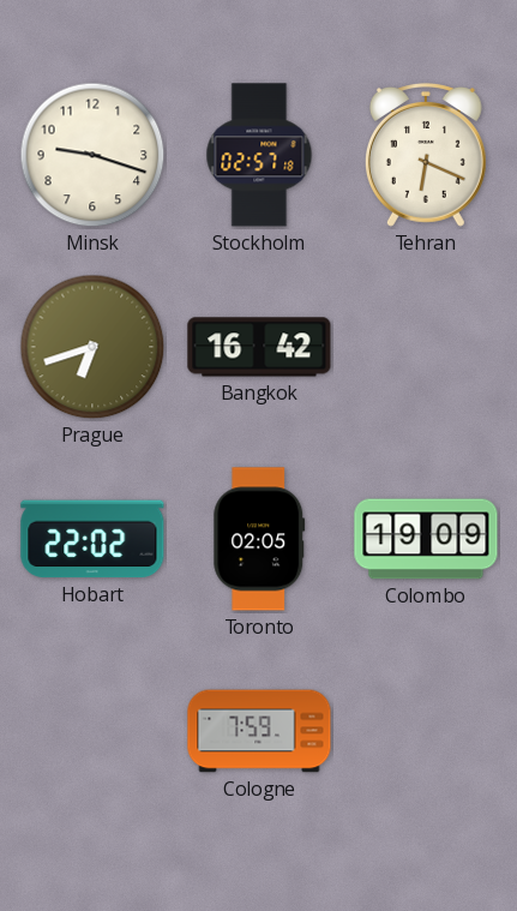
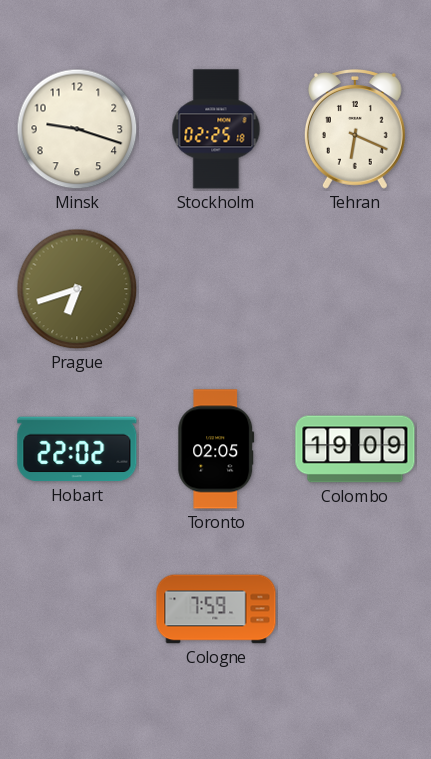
Stockholm: 02:57 -> 02:25
Bangkok: 16:42 -> none
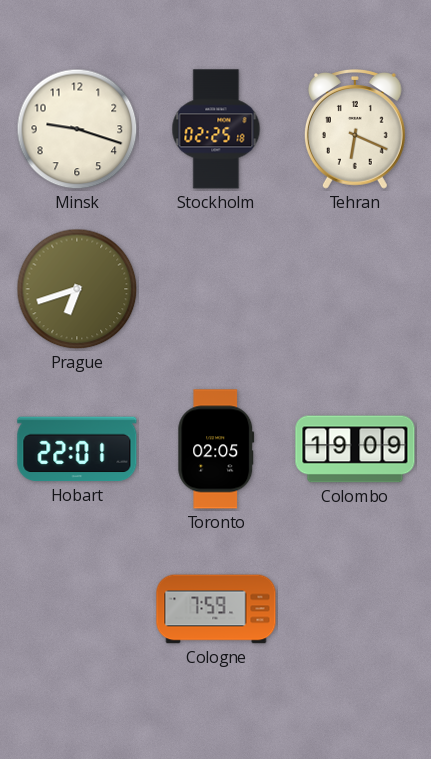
Hobart: 22:02 -> 22:01
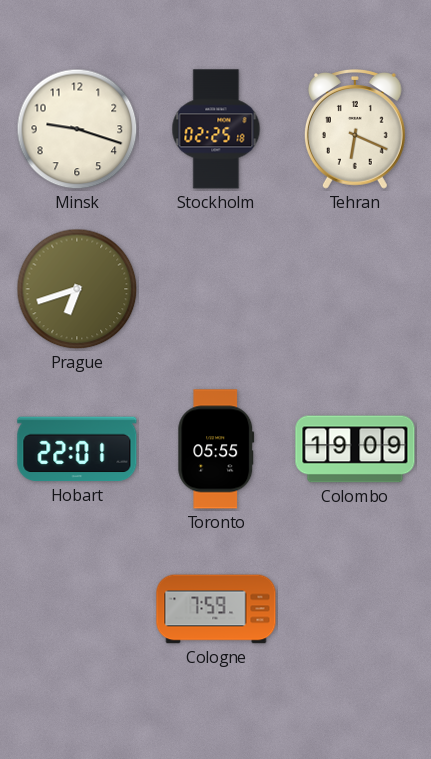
Toronto: 02:05 -> 05:55
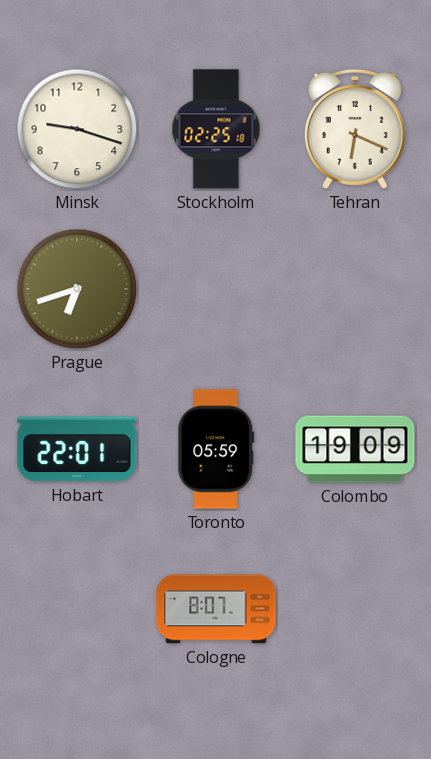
Toronto: 05:55 -> 05:59
Cologne: 7:59 -> 8:07
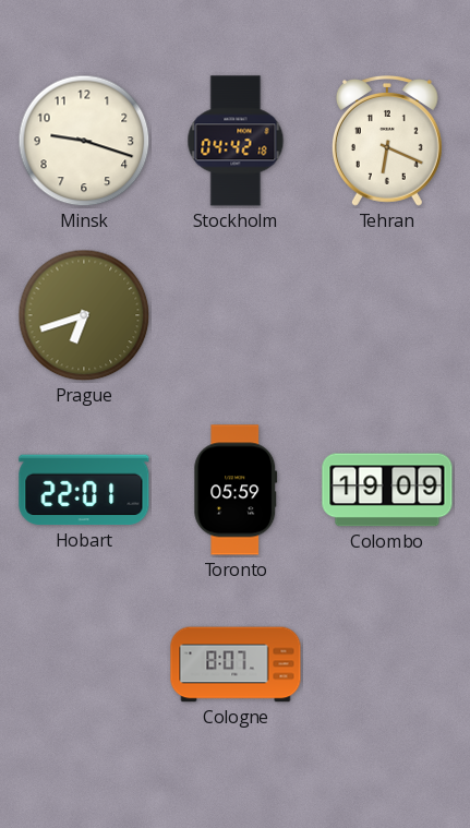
Stockholm: 02:25 -> 04:42
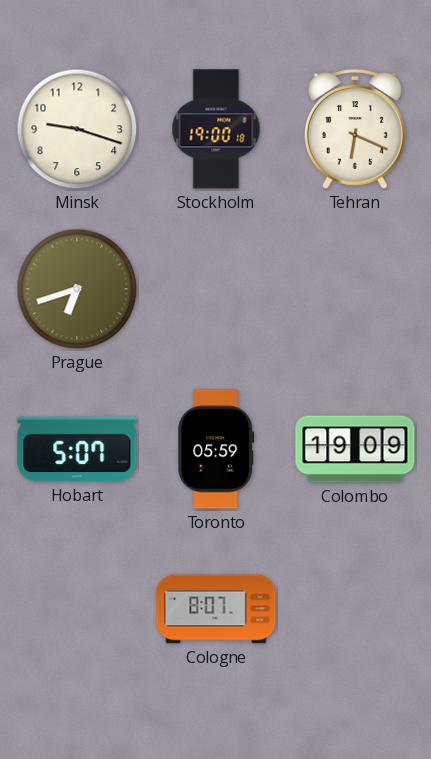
Stockholm: 04:42 -> 19:00
Hobart: 22:01 -> 5:07
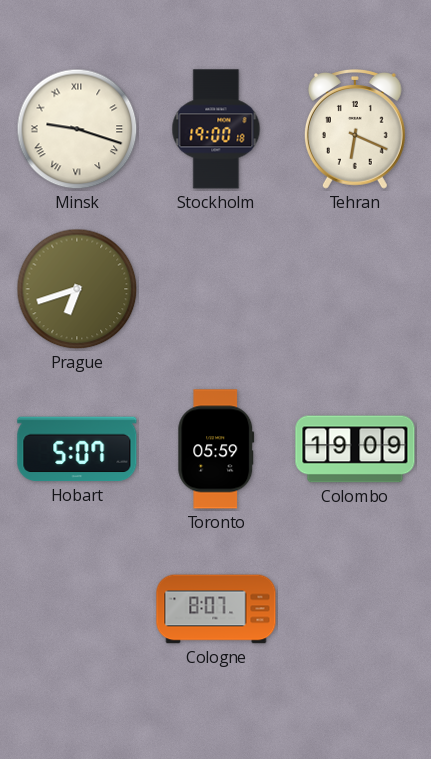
Minsk numerals: Arabic -> Roman
